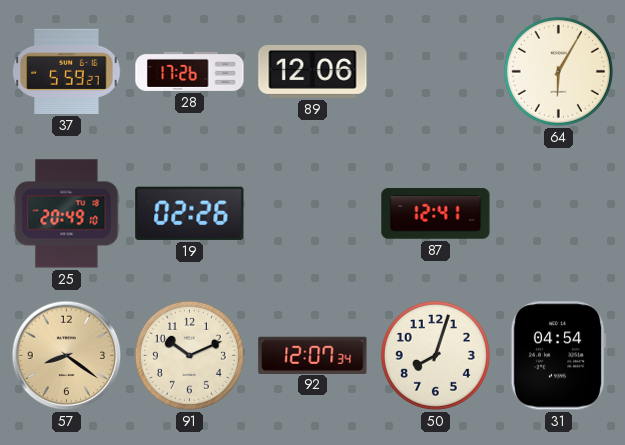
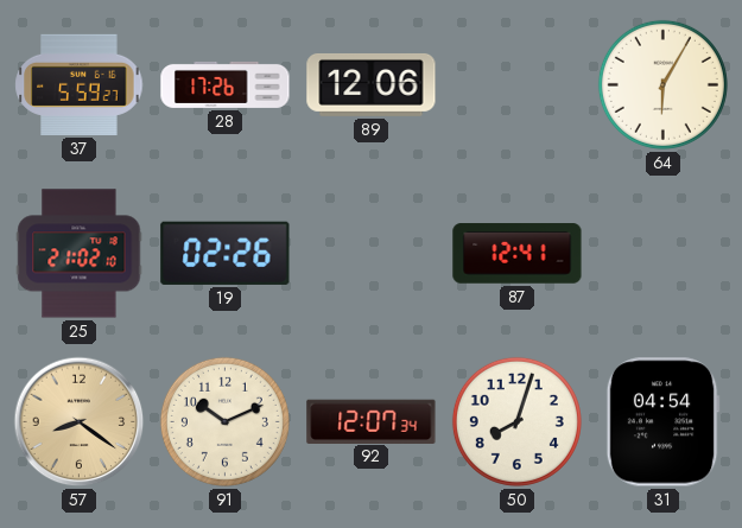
25: 20:49 -> 21:02
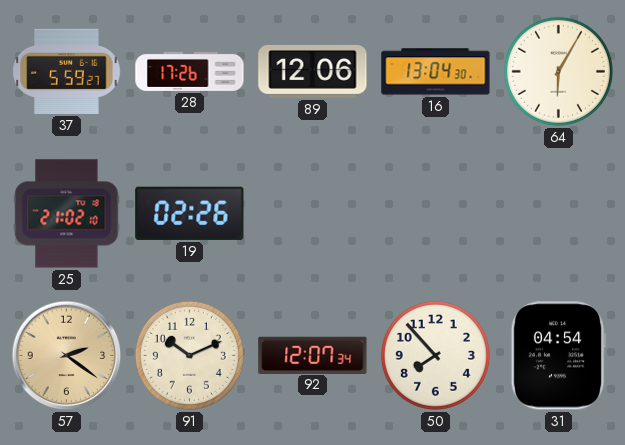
16: none -> 13:04
87: 12:41 -> none
57: 8:21 -> 2:21
50: 8:03 -> 7:53
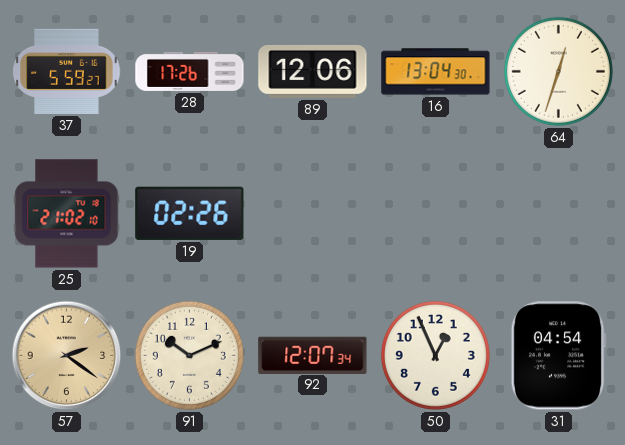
64: 6:05 -> 12:33
50: 7:53 -> 12:56
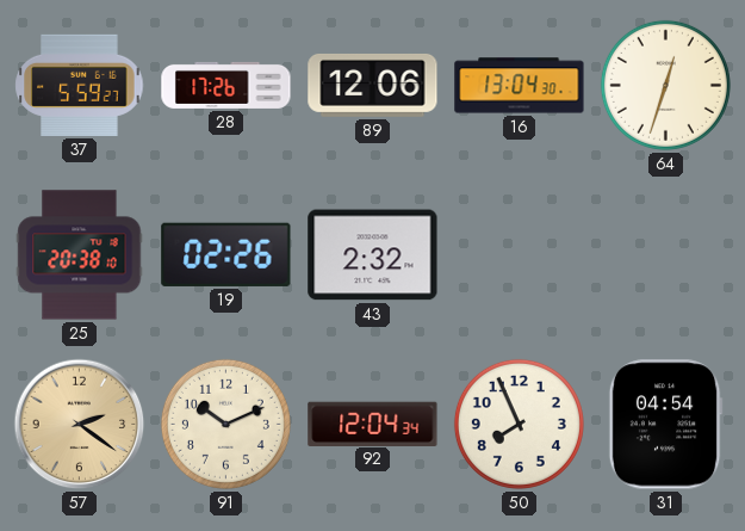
25: 21:02 -> 20:38
43: none -> 2:32
92: 12:07 -> 12:04
50: 12:56 -> 7:56
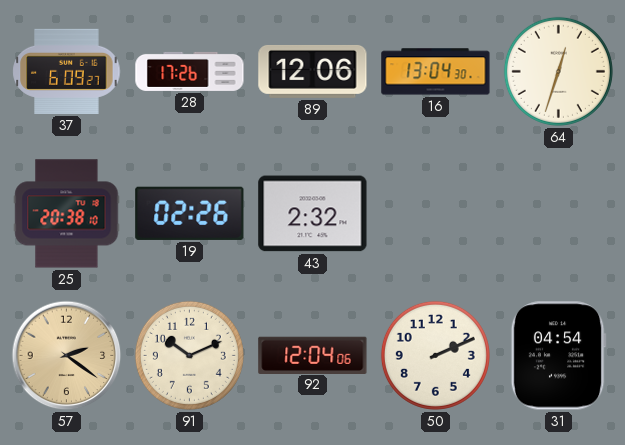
37: 5:59 -> 6:09
92: 12:04:34 -> 12:04:06
50: 7:56 -> 2:11
